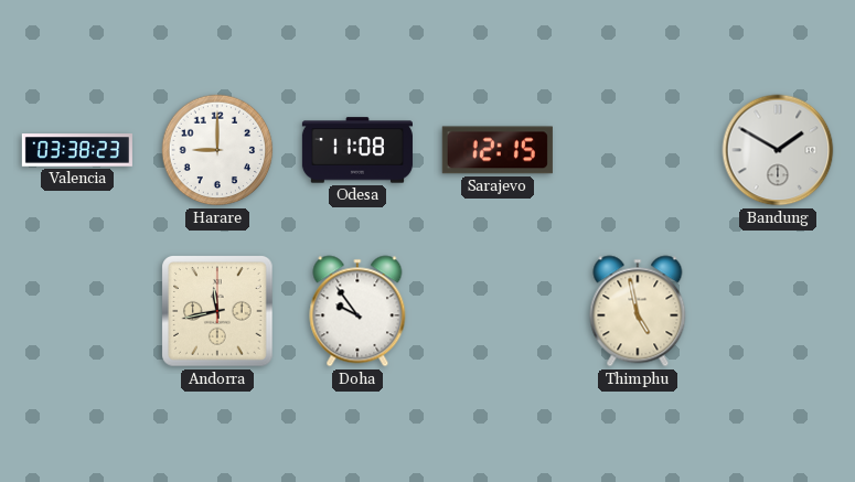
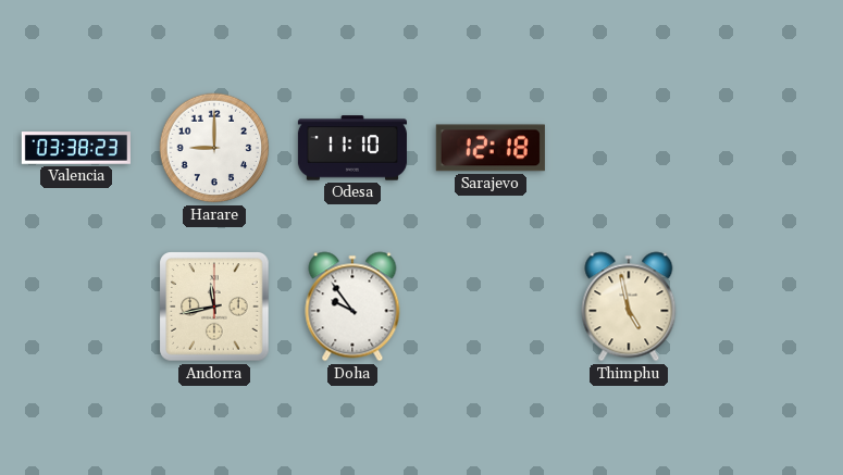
Odesa: 11:08 -> 11:10
Sarajevo: 12:15 -> 12:18
Bandung: 1:50 -> none
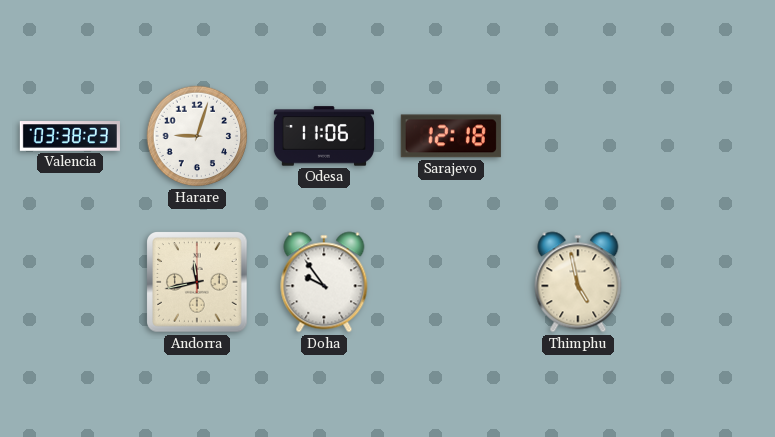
Harare: 9:00 -> 9:03
Odesa: 11:10 -> 11:06
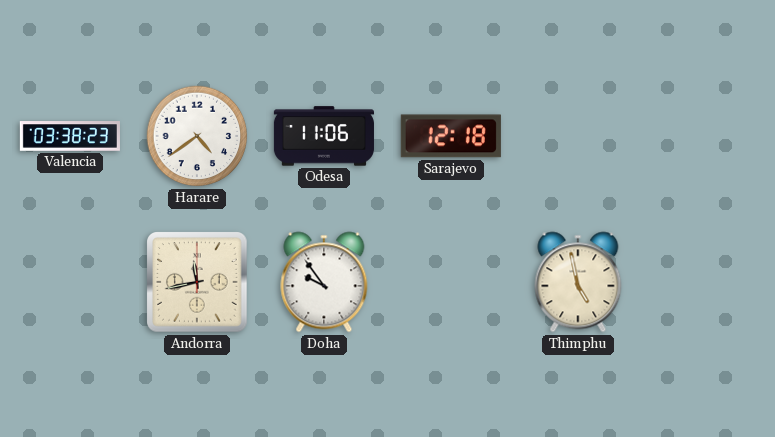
Harare: 9:03 -> 4:39
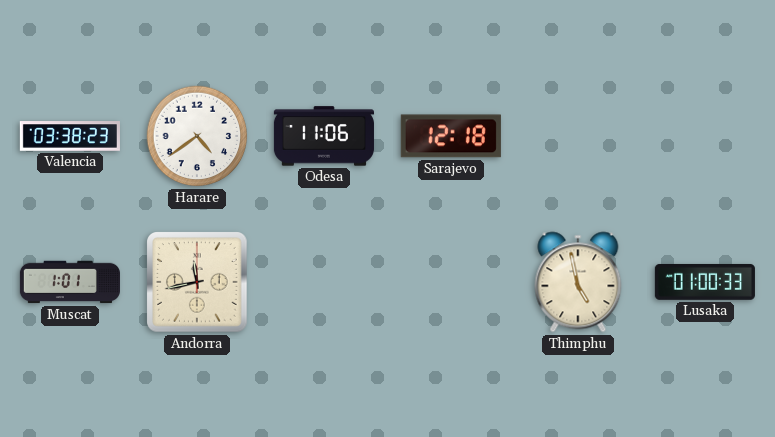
Muscat: none -> 1:01
Doha: 9:54 -> none
Lusaka: none -> 01:00
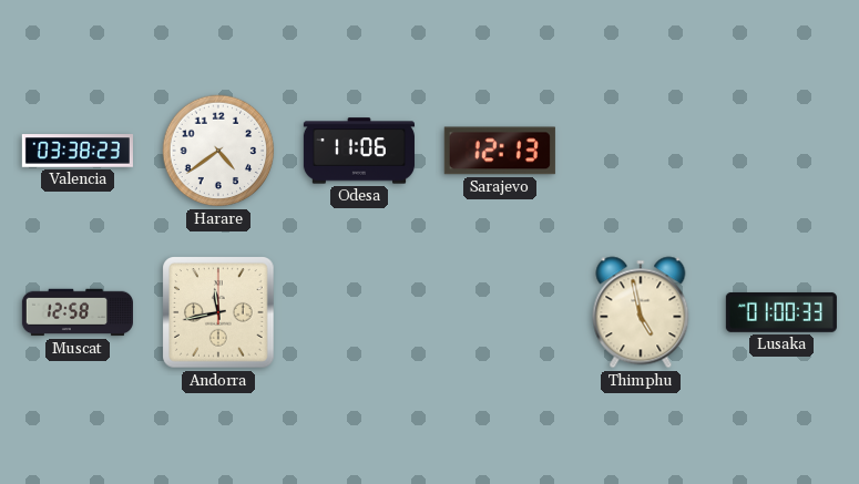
Sarajevo: 12:18 -> 12:13
Muscat: 1:01 -> 12:58
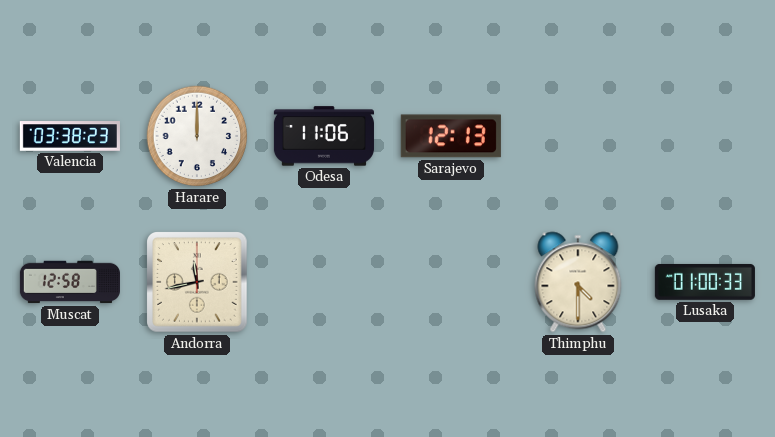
Harare: 4:39 -> 12:00
Thimphu: 4:58 -> 4:30
